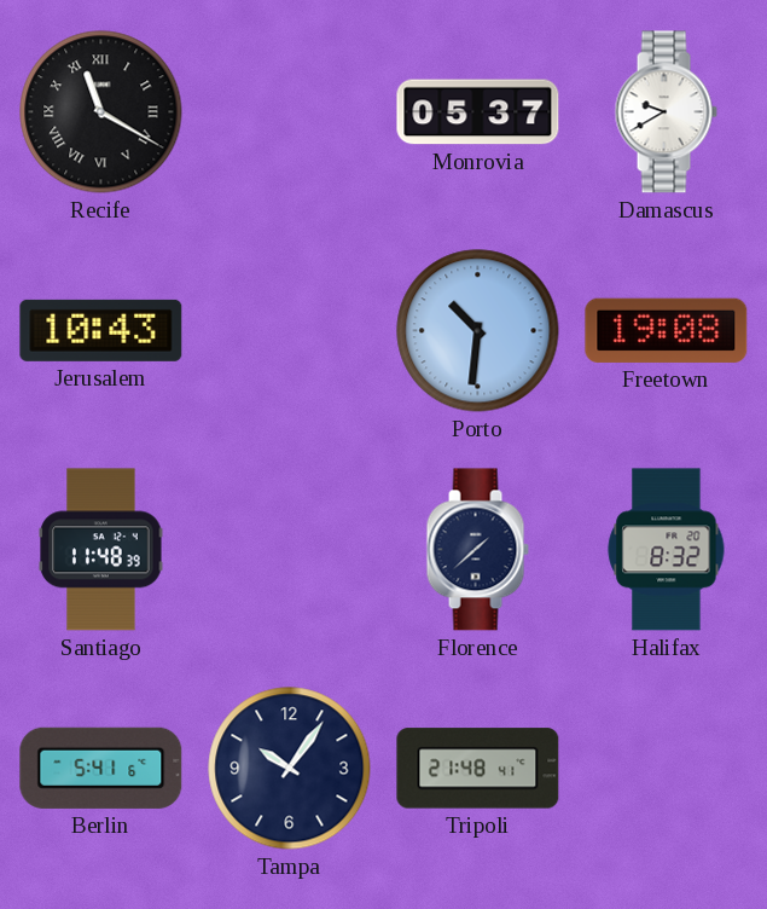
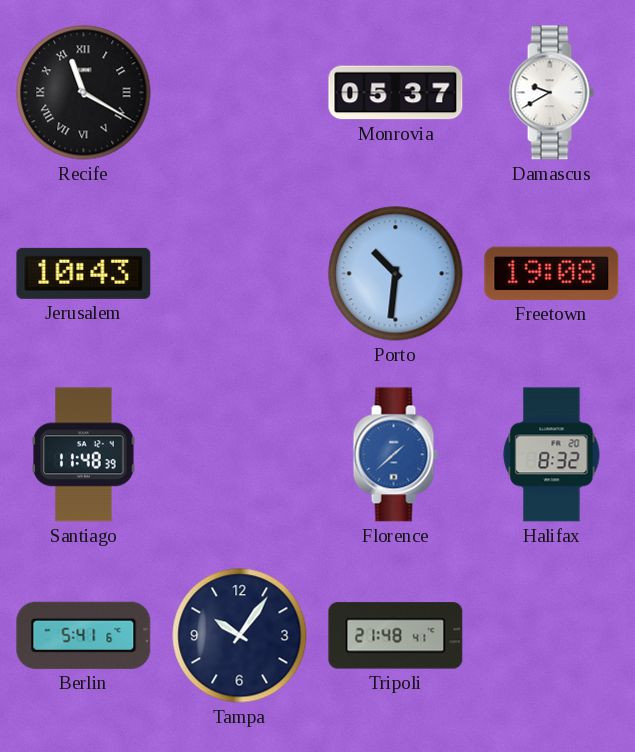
Florence dial: navy -> blue
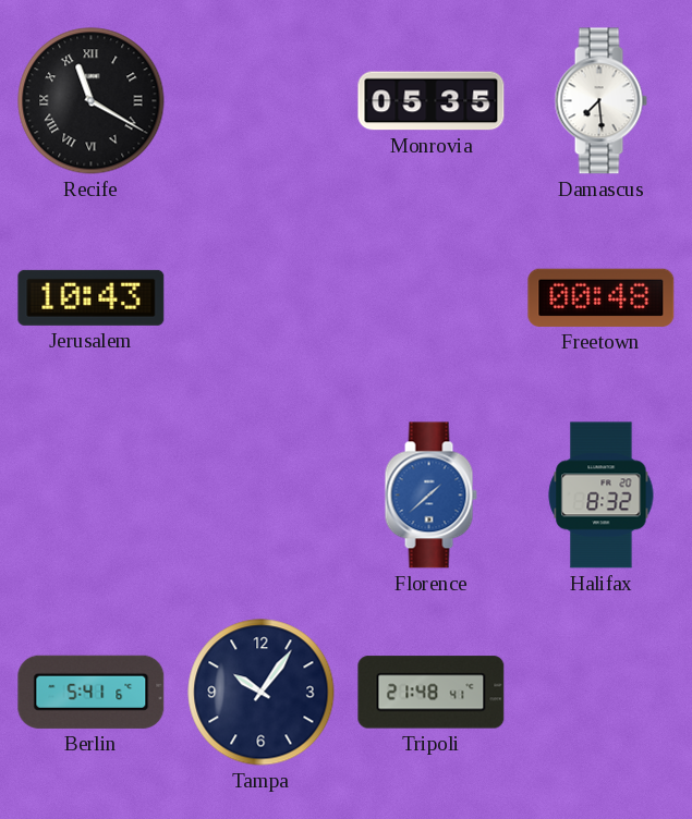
Monrovia: 05:37 -> 05:35
Damascus: 9:40 -> 7:29
Porto: 10:31 -> none
Freetown: 19:08 -> 00:48
Santiago: 11:48 -> none
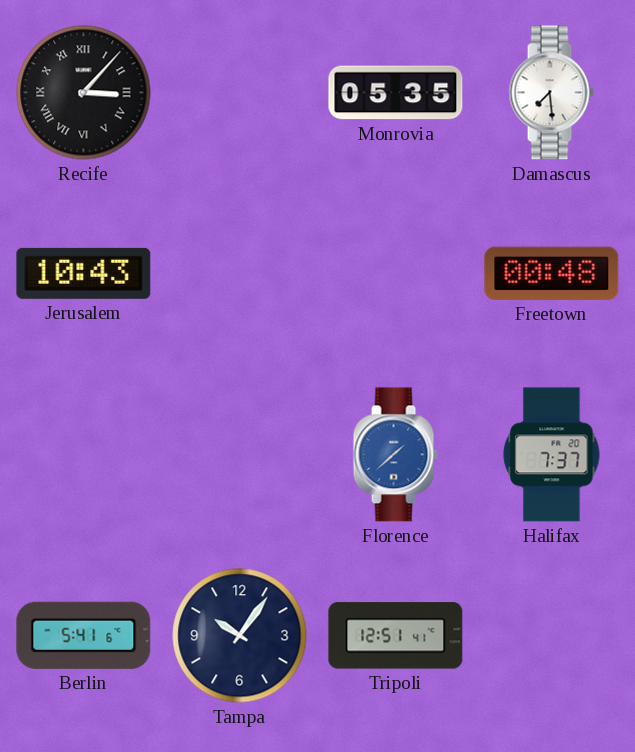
Recife: 11:20 -> 3:07
Halifax: 8:32 -> 7:37
Tripoli: 21:48 -> 12:51
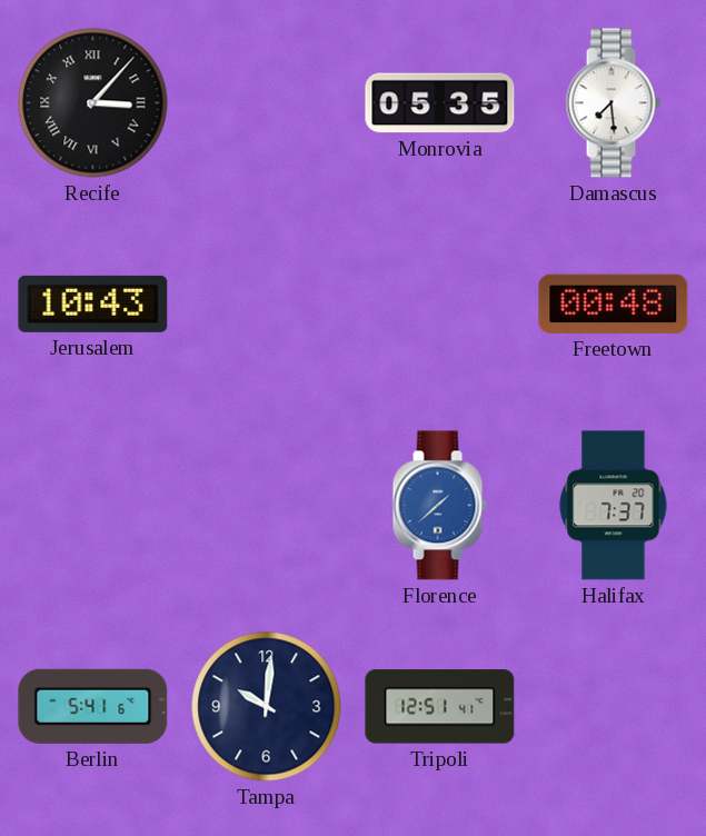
Tampa: 10:06 -> 10:01
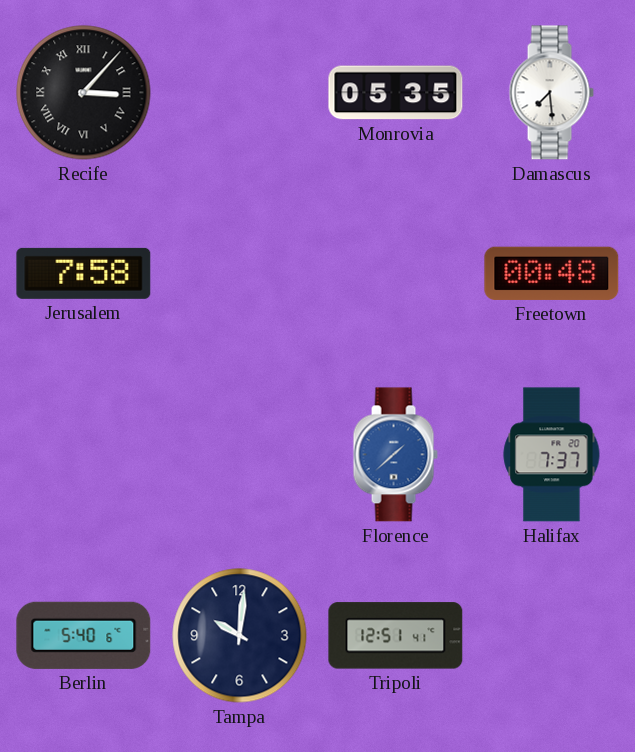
Jerusalem: 10:43 -> 7:58
Berlin: 5:41 -> 5:40
